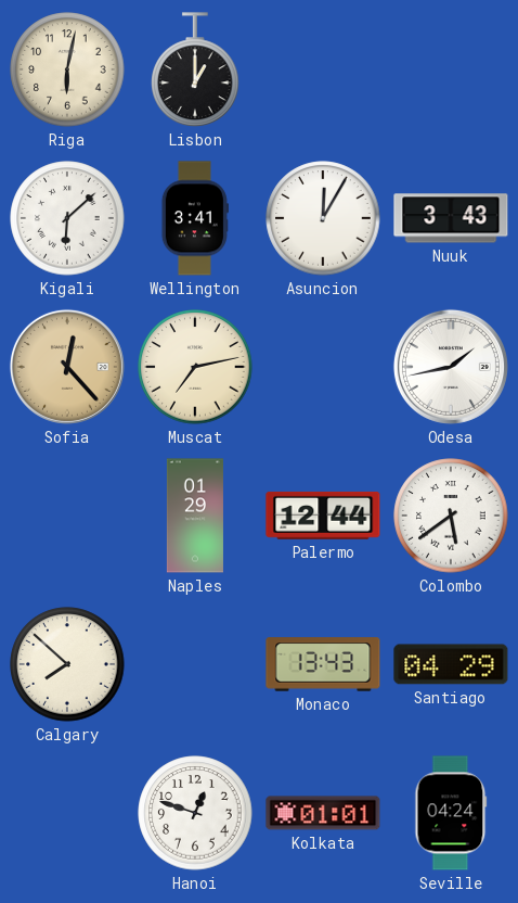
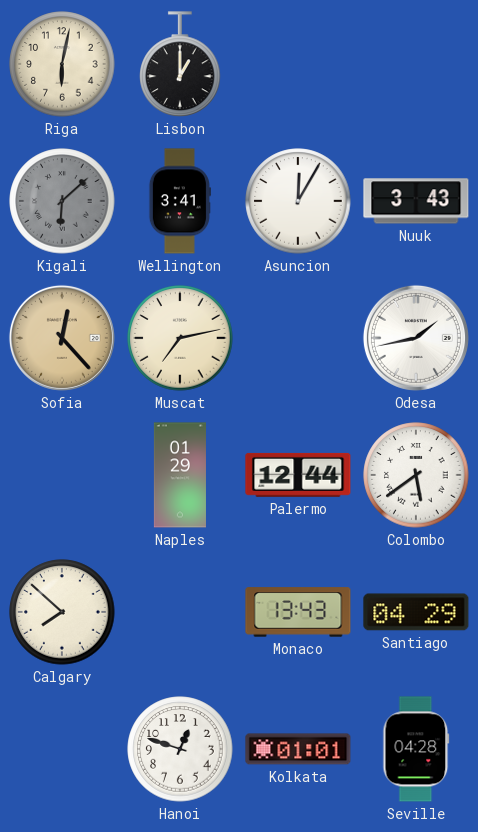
Kigali dial: white -> grey
Seville: 04:24 -> 04:28
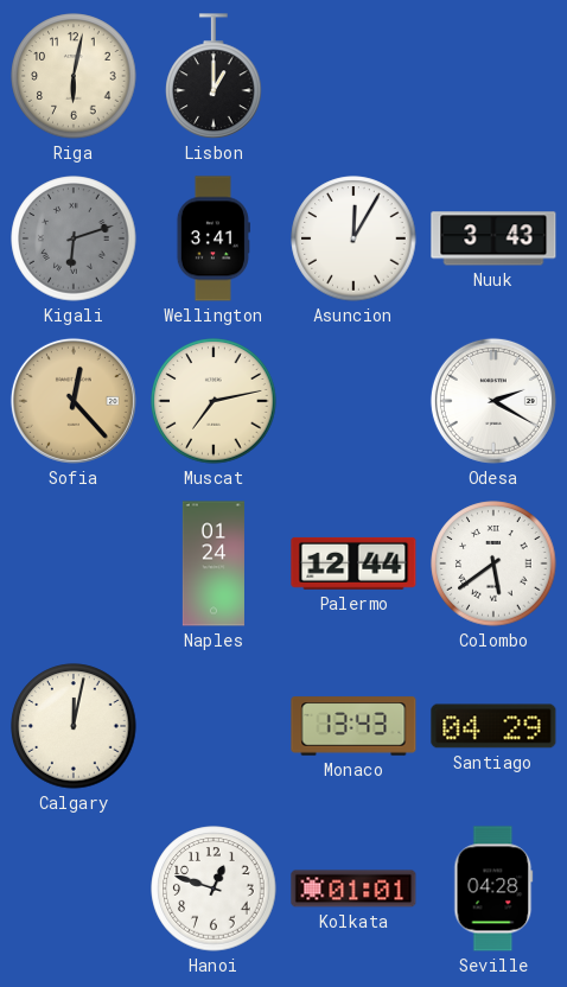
Kigali: 6:08 -> 6:12
Odesa: 1:43 -> 2:20
Naples: 01:29 -> 01:24
Calgary: 7:52 -> 12:02
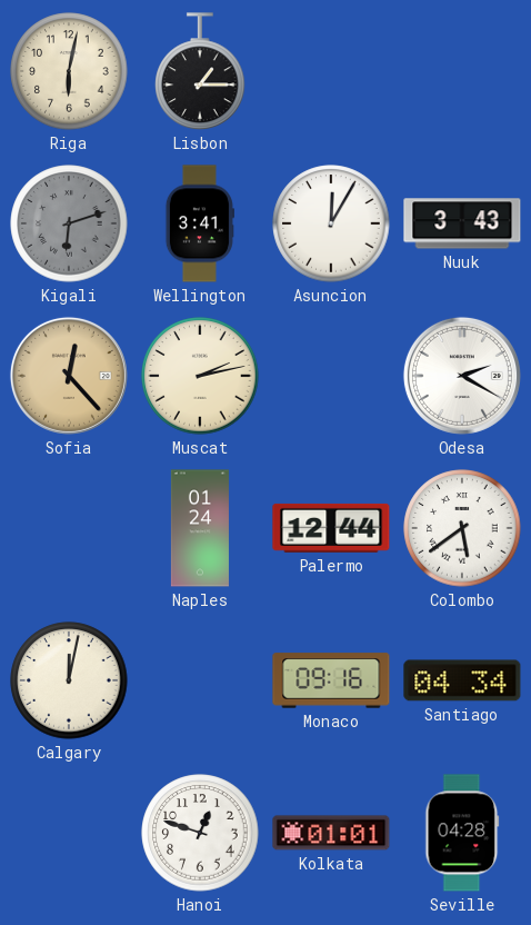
Lisbon: 1:00 -> 1:15
Muscat: 7:13 -> 2:13
Monaco: 13:43 -> 09:16
Santiago: 04:29 -> 04:34
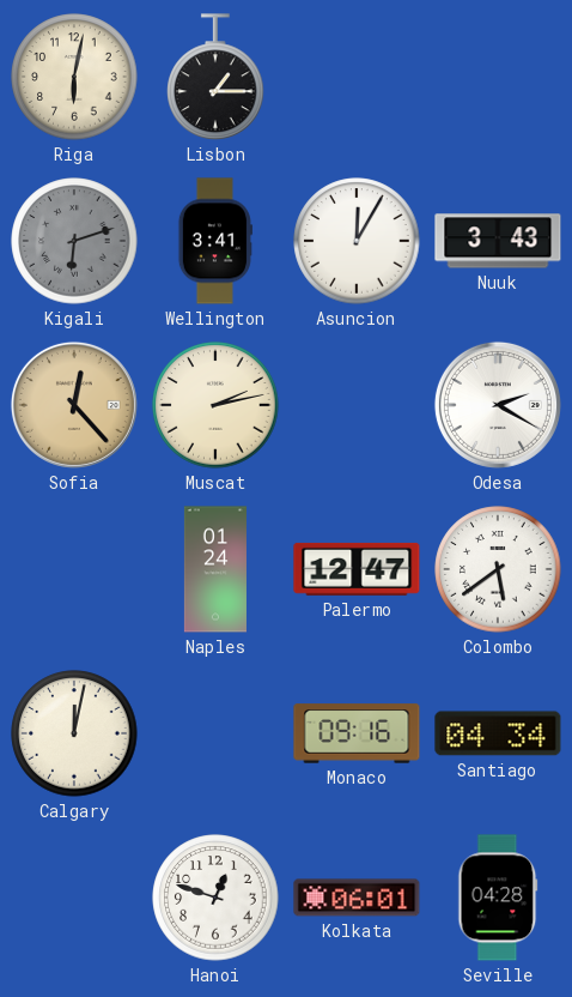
Palermo: 12:44 -> 12:47
Kolkata: 01:01 -> 06:01
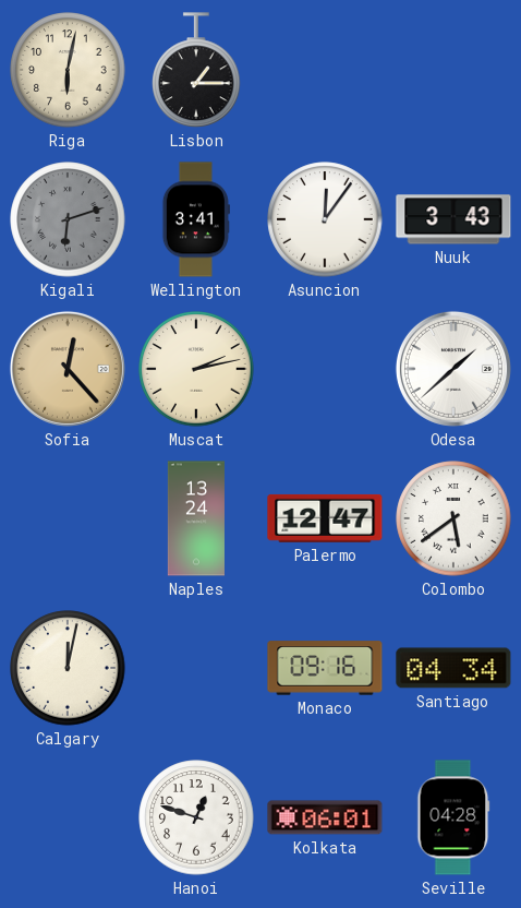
Asuncion: 12:05 -> 12:06
Odesa: 2:20 -> 1:38
Naples: 01:24 -> 13:24
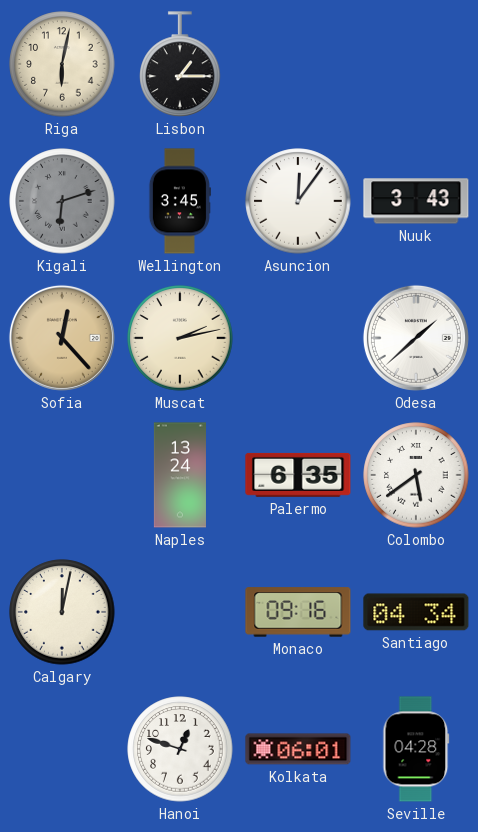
Wellington: 3:41 -> 3:45
Palermo: 12:47 -> 6:35
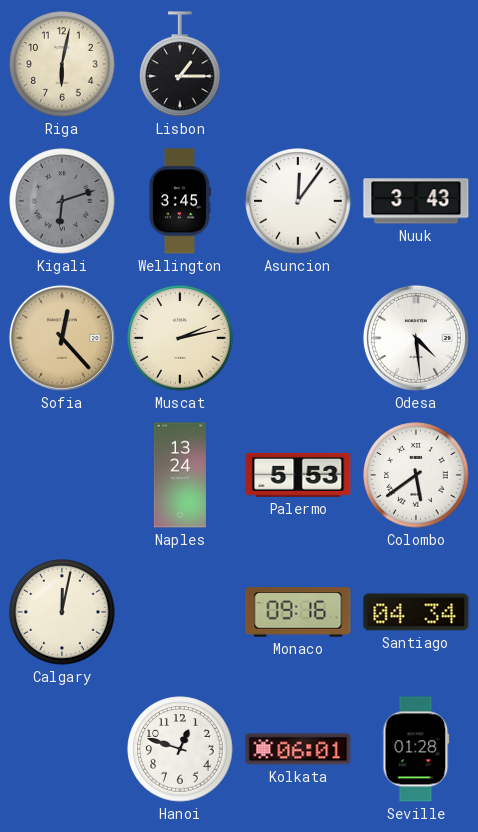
Odesa: 1:38 -> 4:29
Palermo: 6:35 -> 5:53
Seville: 04:28 -> 01:28
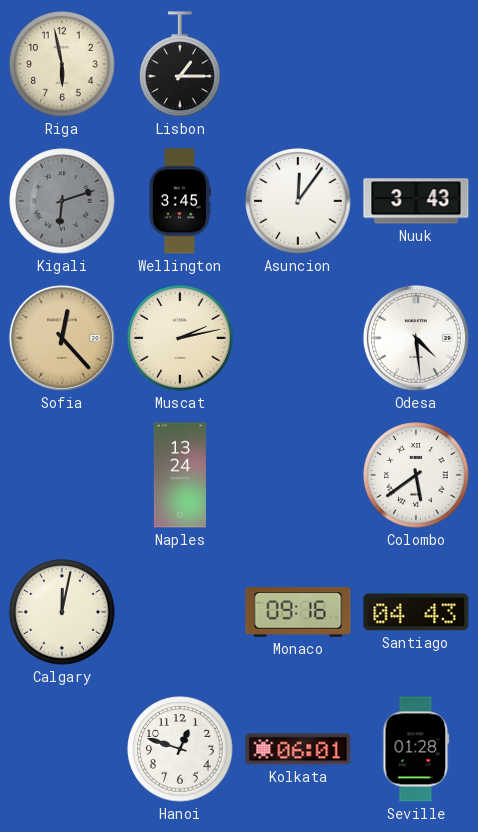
Riga: 6:02 -> 5:58
Palermo: 5:53 -> none
Santiago: 04:34 -> 04:43
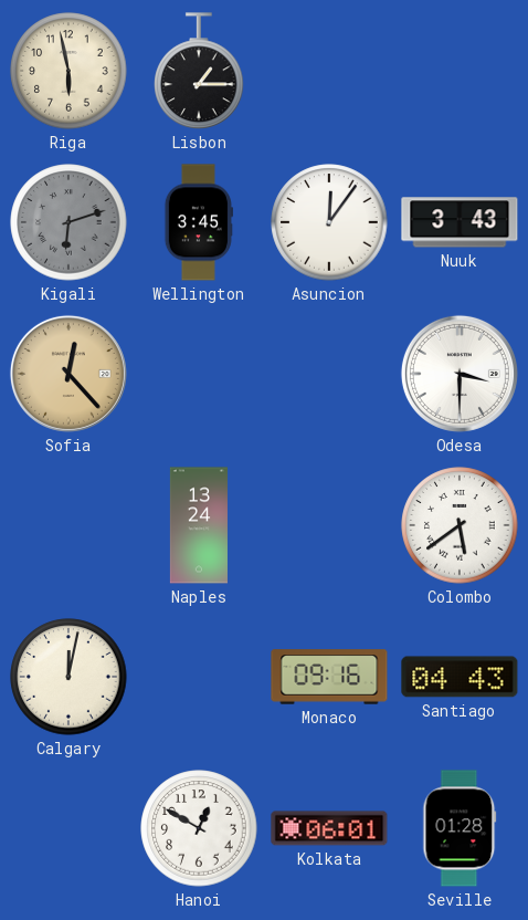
Muscat: 2:13 -> none
Odesa: 4:29 -> 3:30
Hanoi: 12:48 -> 12:50
